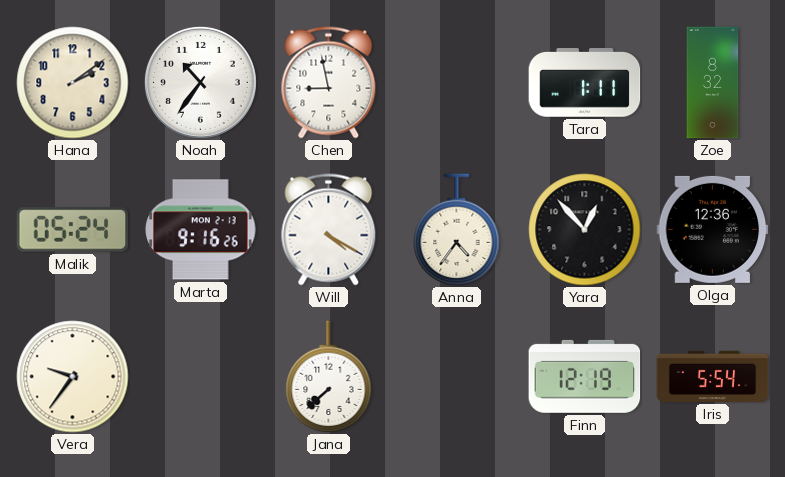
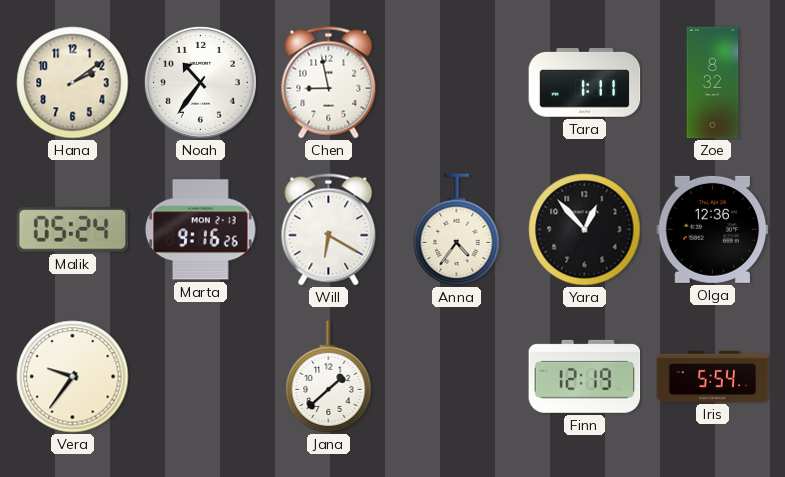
Will: 4:20 -> 6:20
Jana: 7:38 -> 1:38
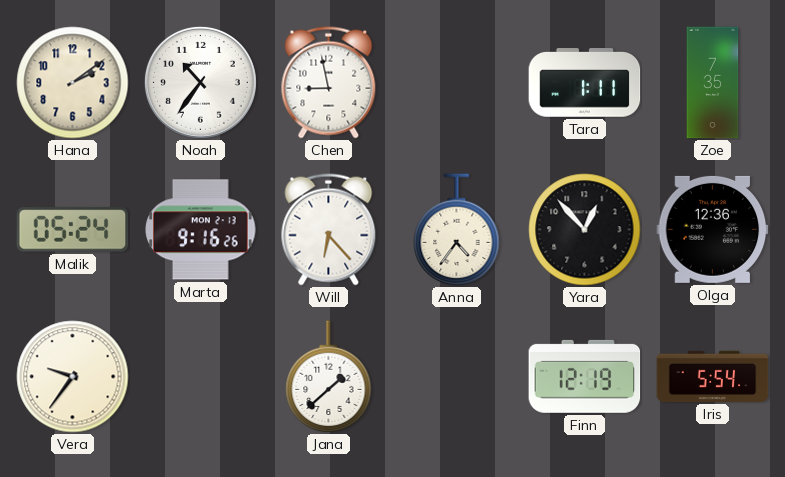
Zoe: 8:32 -> 7:35
Will: 6:20 -> 6:23
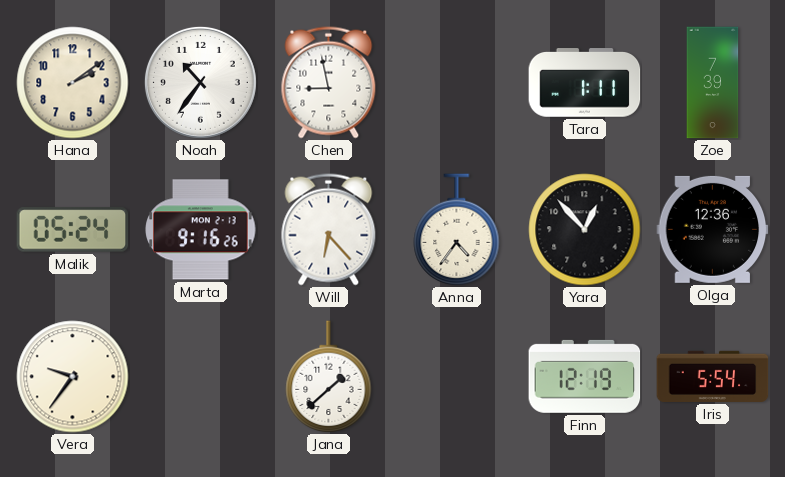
Zoe: 7:35 -> 7:39
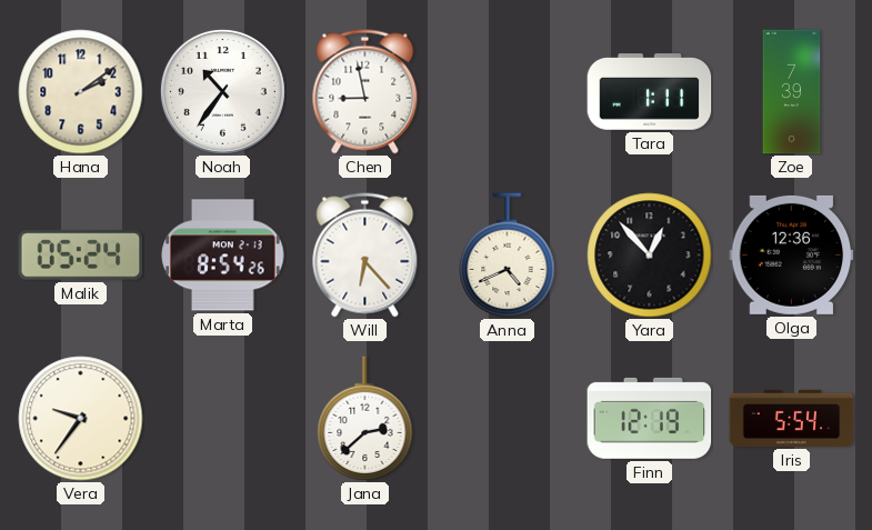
Marta: 9:16 -> 8:54
Anna: 4:36 -> 4:41
Jana: 1:38 -> 2:38
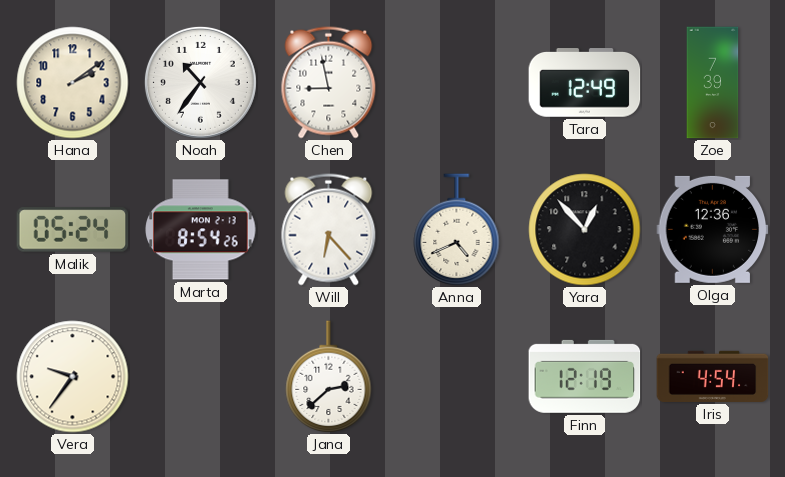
Tara: 1:11 -> 12:49
Iris: 5:54 -> 4:54
